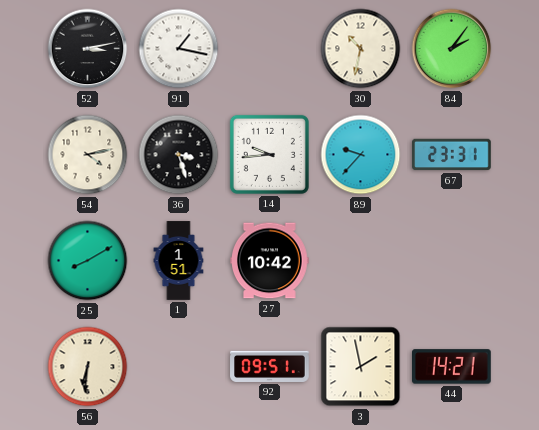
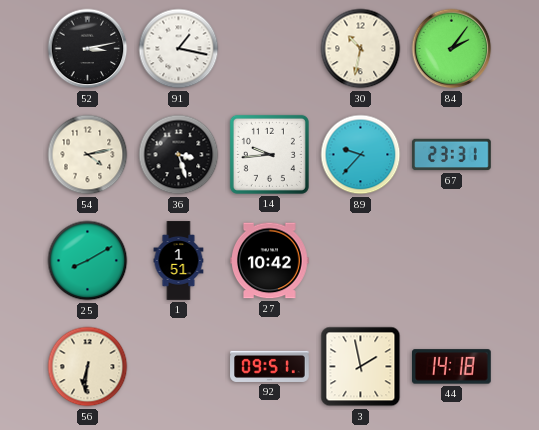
44: 14:21 -> 14:18
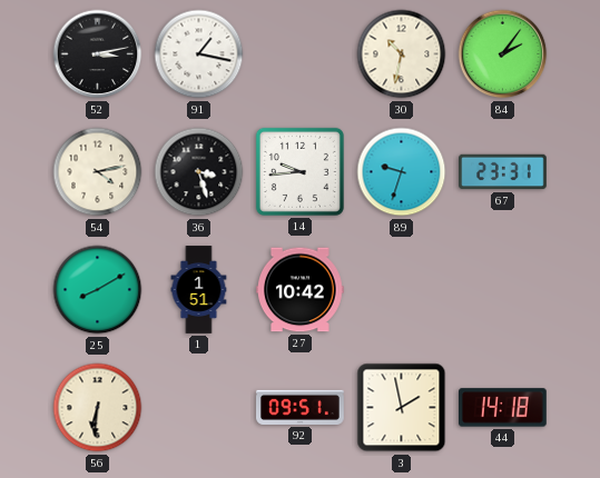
89: 9:37 -> 9:33
